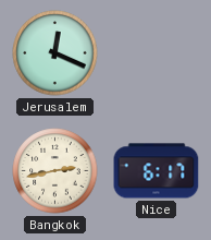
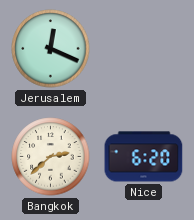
Bangkok: 2:43 -> 2:38
Nice: 6:17 -> 6:20
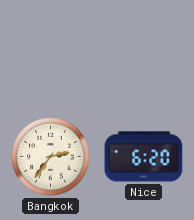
Jerusalem: 12:19 -> none
Bangkok: 2:38 -> 2:36
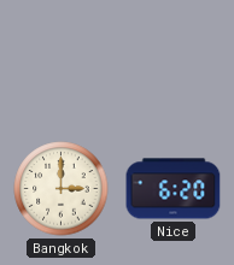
Bangkok: 2:36 -> 3:00
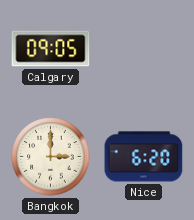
Calgary: none -> 09:05
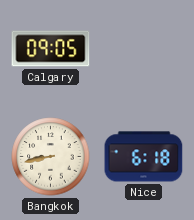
Bangkok: 3:00 -> 8:43
Nice: 6:20 -> 6:18
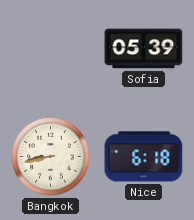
Calgary: 09:05 -> none
Sofia: none -> 05:39
